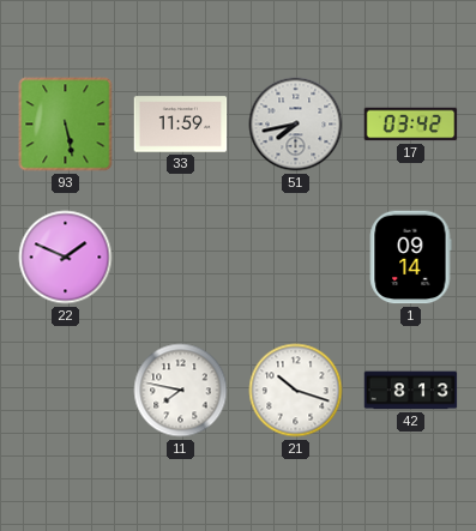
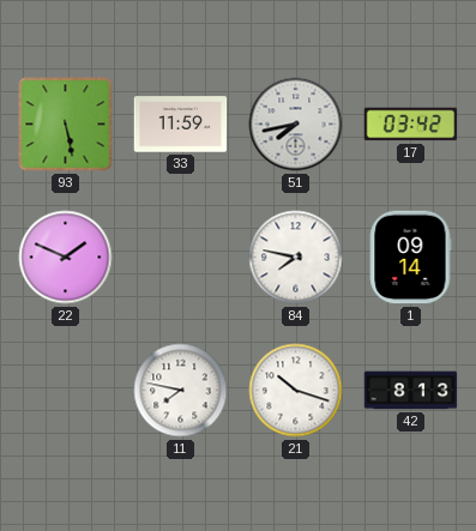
84: none -> 7:47
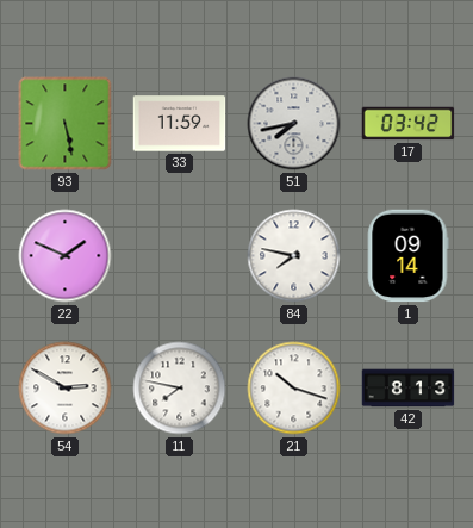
54: none -> 2:50
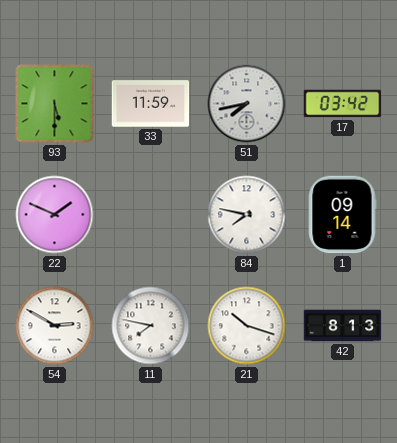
93: 5:28 -> 5:30
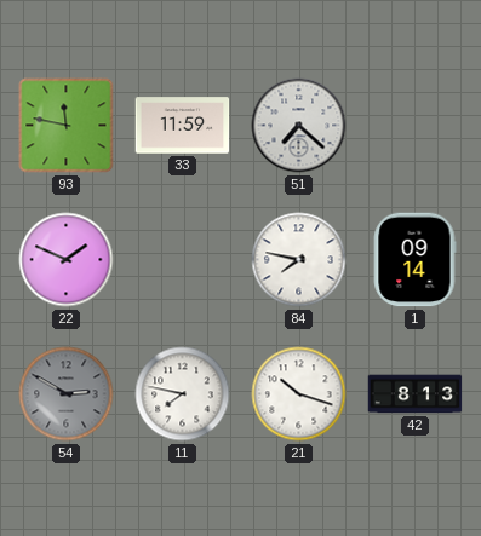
93: 5:30 -> 11:47
51: 7:43 -> 7:22
17: 03:42 -> none
54 dial: white -> grey
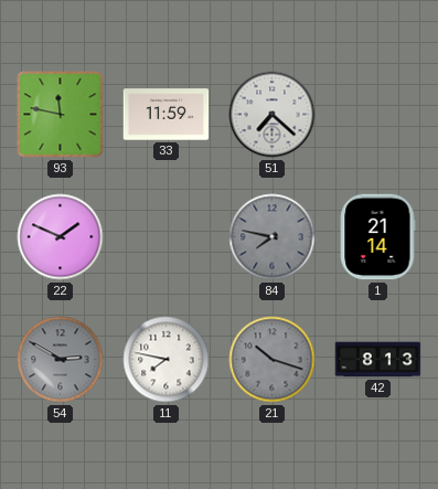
84 dial: white -> grey
1: 09:14 -> 21:14
21 dial: white -> grey
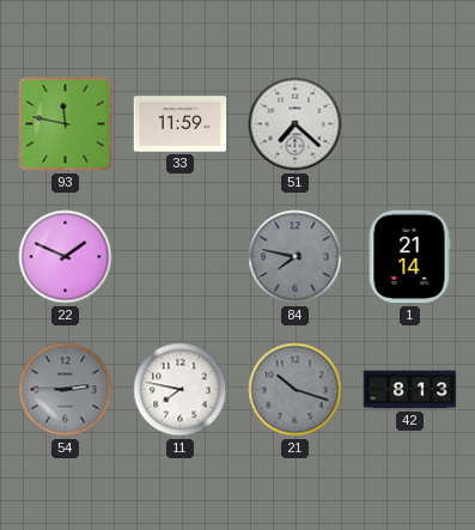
54: 2:50 -> 2:45
